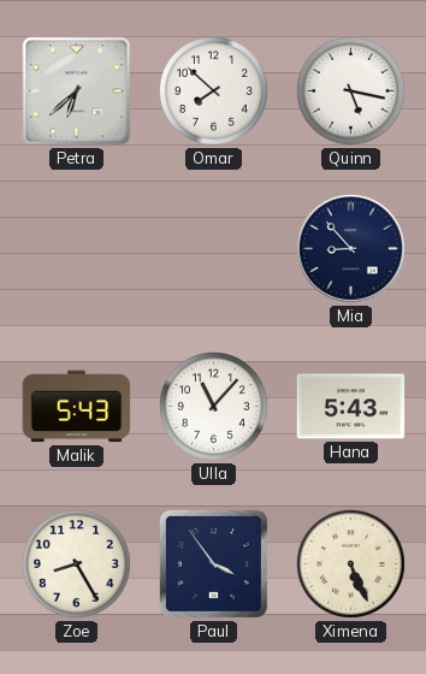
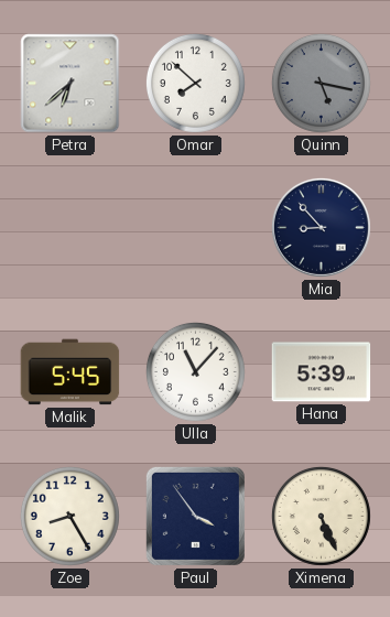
Quinn dial: white -> grey
Malik: 5:43 -> 5:45
Hana: 5:43 -> 5:39
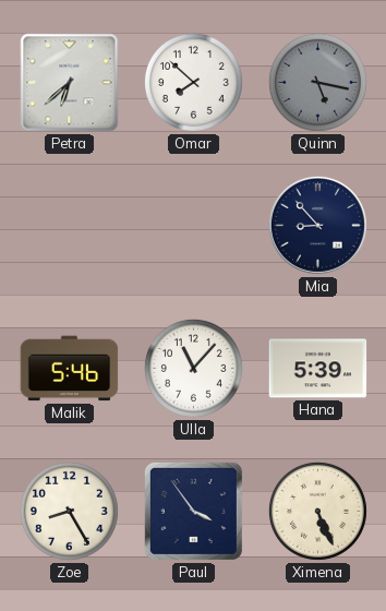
Malik: 5:45 -> 5:46
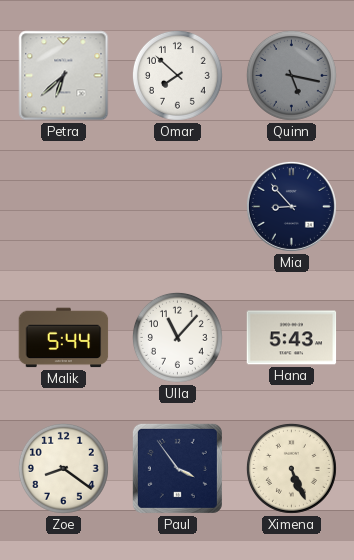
Malik: 5:46 -> 5:44
Hana: 5:39 -> 5:43
Zoe: 8:25 -> 8:21
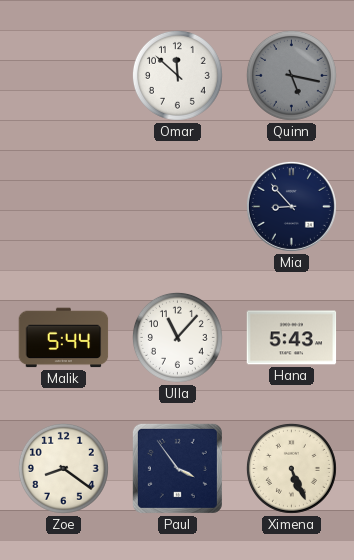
Petra: 6:38 -> none
Omar: 7:52 -> 11:52
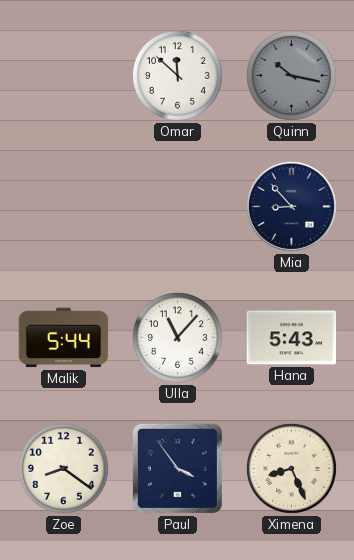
Quinn: 5:17 -> 10:17
Ximena: 5:26 -> 8:26
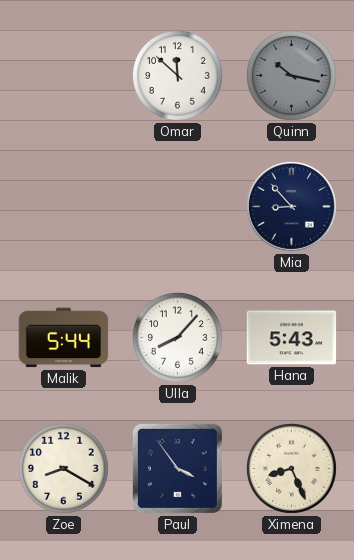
Ulla: 11:07 -> 8:07
Zoe: 8:21 -> 8:20
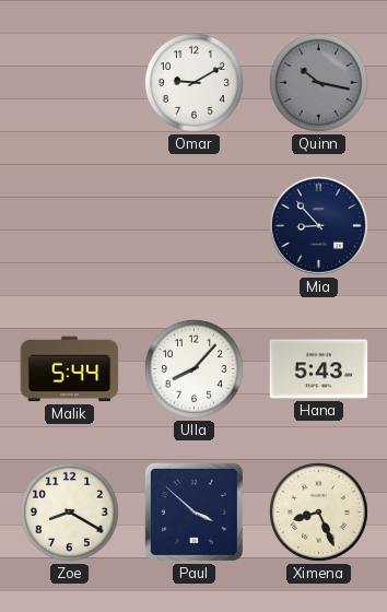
Omar: 11:52 -> 9:10
Paul: 3:54 -> 3:52
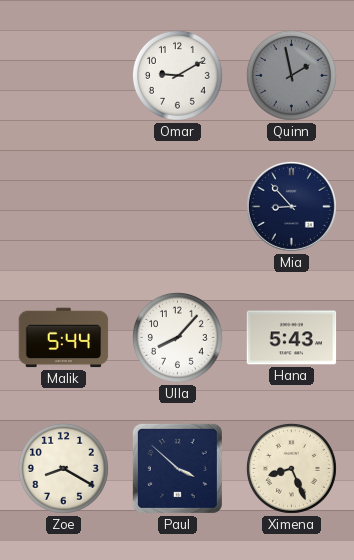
Quinn: 10:17 -> 1:58
